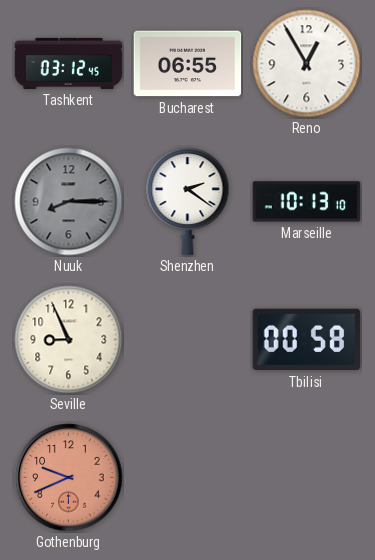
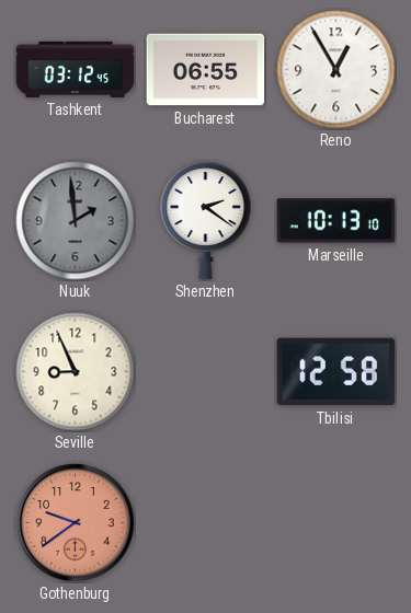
Nuuk: 8:15 -> 1:59
Tbilisi: 00:58 -> 12:58
Gothenburg: 9:41 -> 9:39
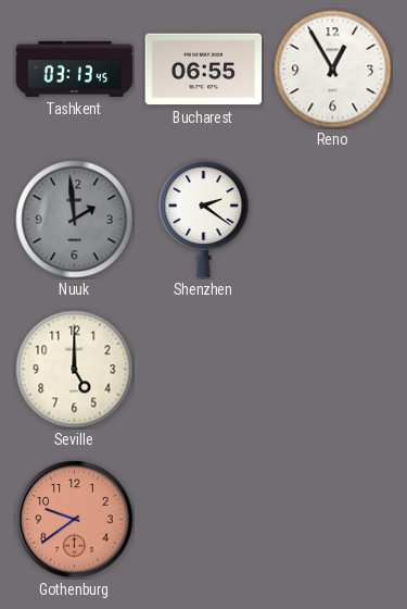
Tashkent: 03:12 -> 03:13
Marseille: 10:13 -> none
Seville: 8:56 -> 5:00
Tbilisi: 12:58 -> none
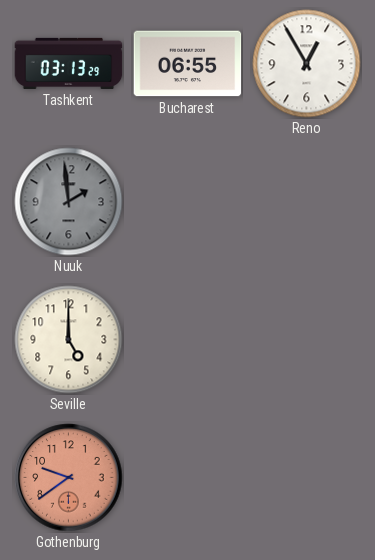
Tashkent: 03:13:45 -> 03:13:29
Shenzhen: 2:21 -> none
